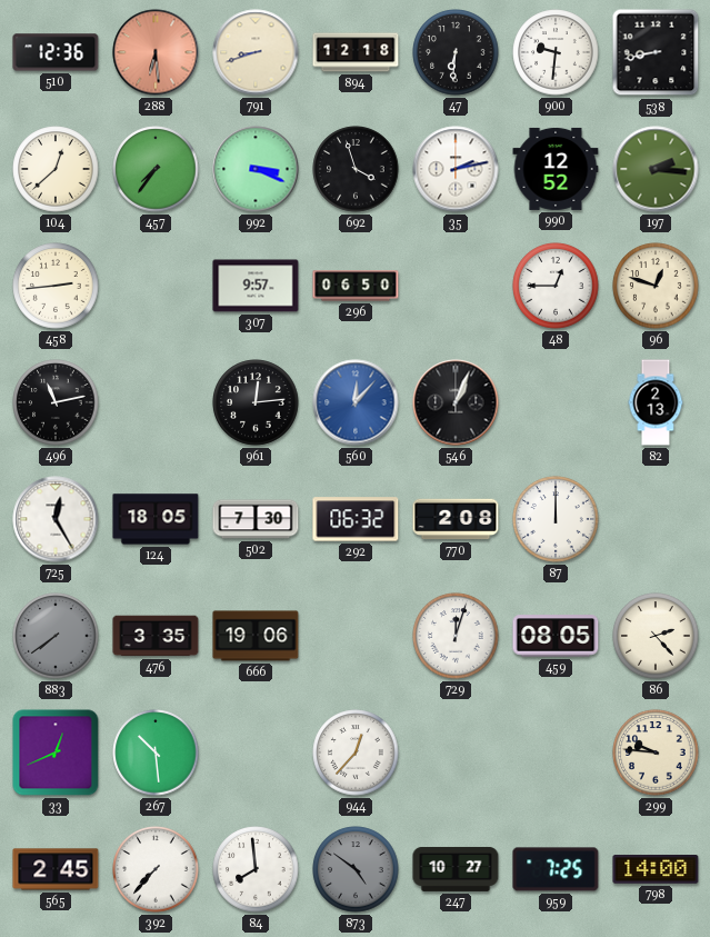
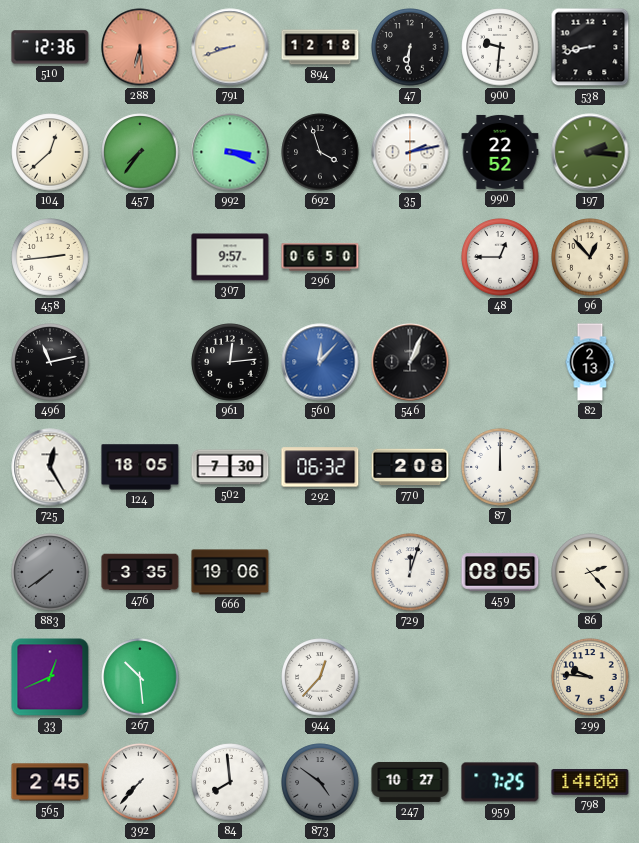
990: 12:52 -> 22:52
96: 12:48 -> 12:53
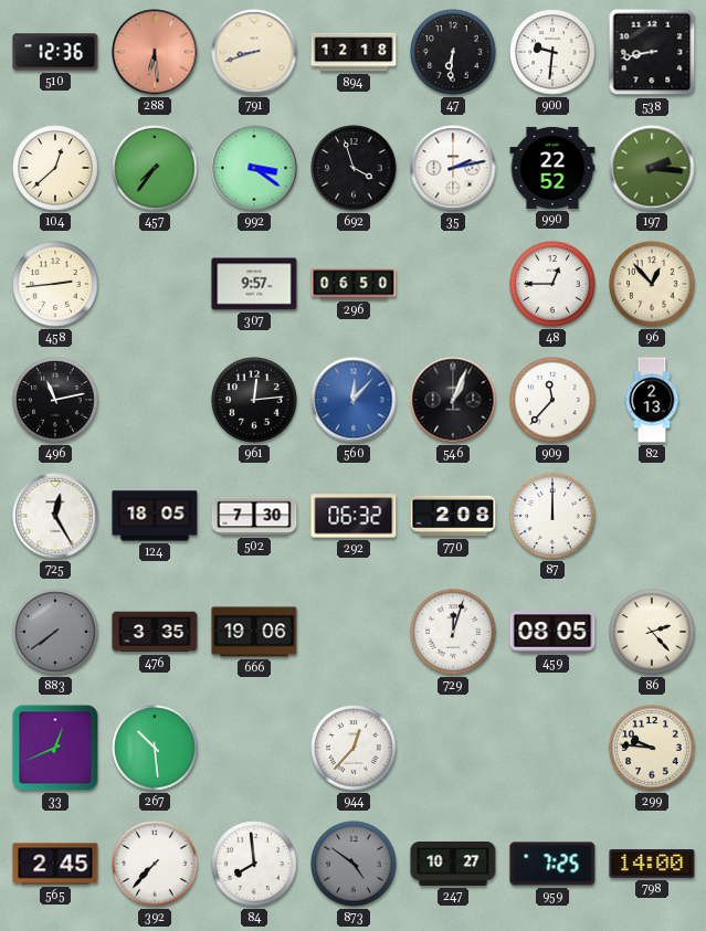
992: 3:19 -> 3:21
909: none -> 11:37
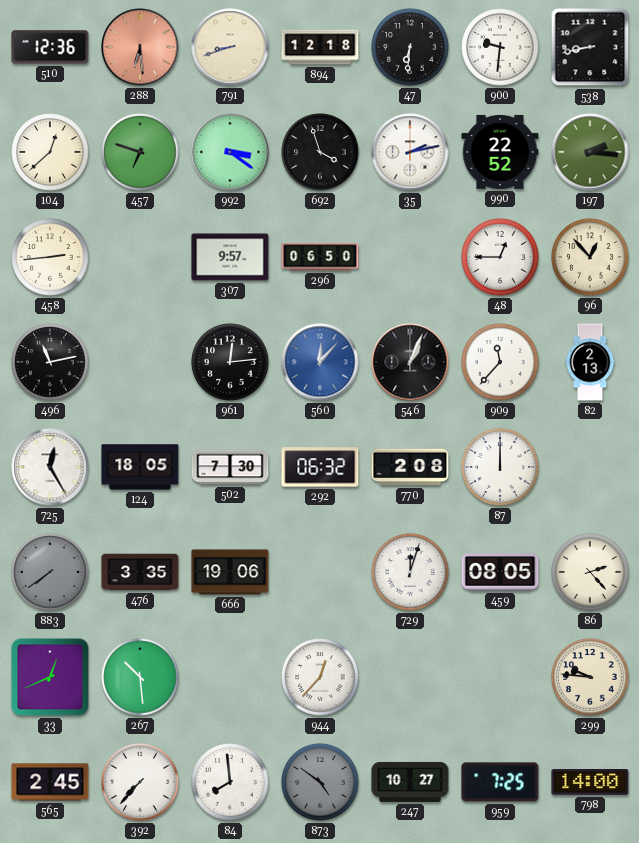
457: 7:36 -> 6:48
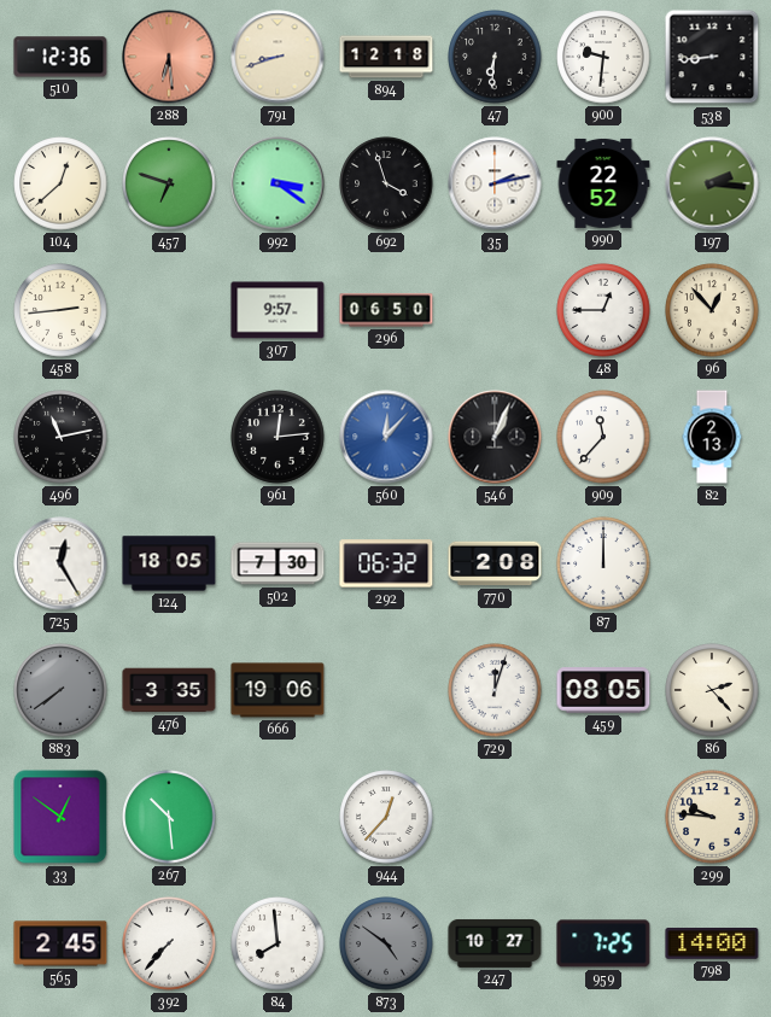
538: 8:43 -> 8:44
33: 12:41 -> 12:51
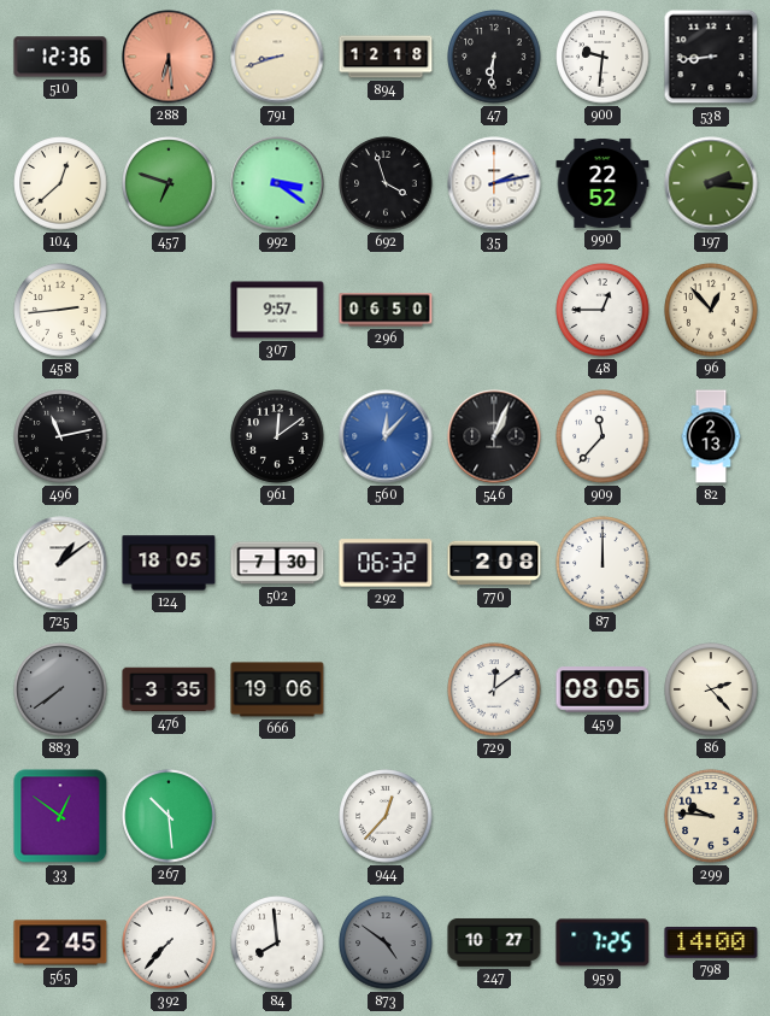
961: 12:14 -> 12:09
725: 12:25 -> 1:09
729: 12:03 -> 12:09
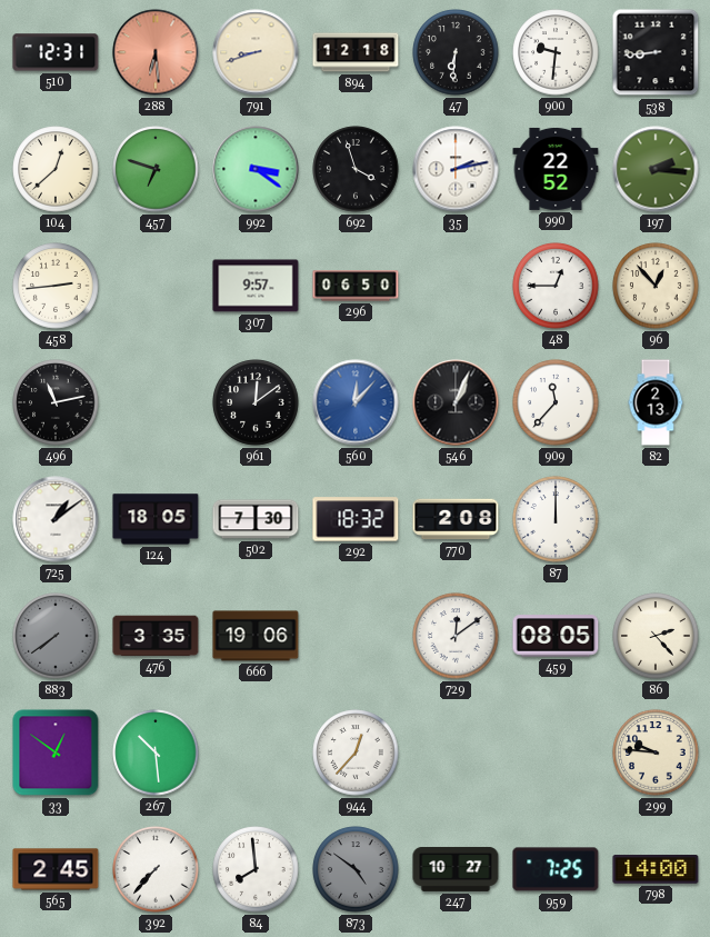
510: 12:36 -> 12:31
292: 06:32 -> 18:32
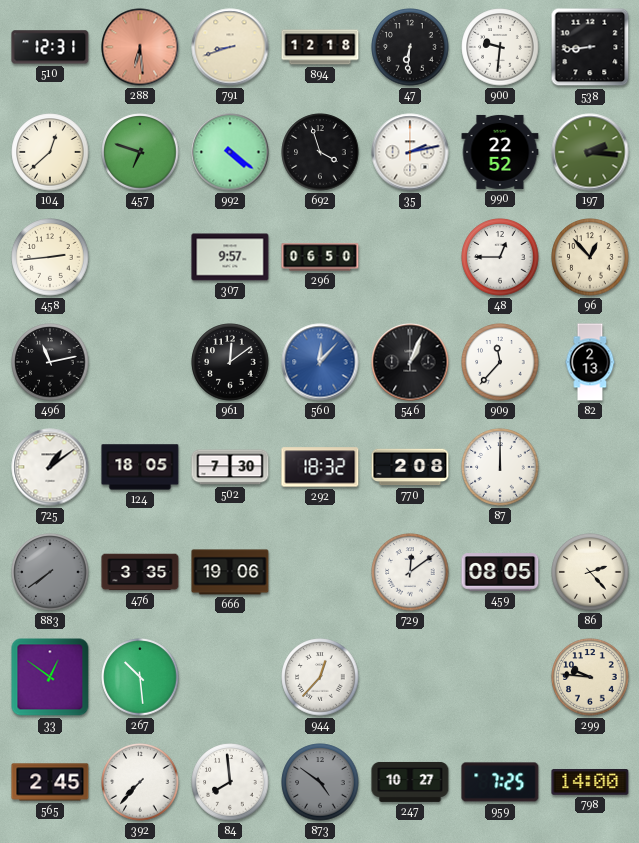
992: 3:21 -> 4:21
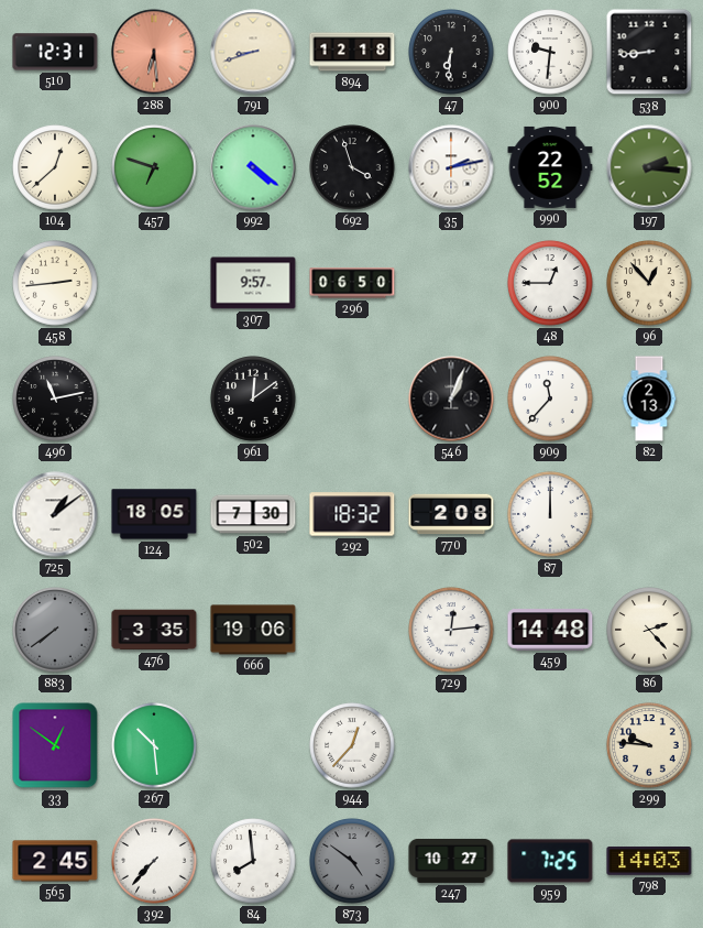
560: 12:07 -> none
729: 12:09 -> 12:14
459: 08:05 -> 14:48
798: 14:00 -> 14:03
